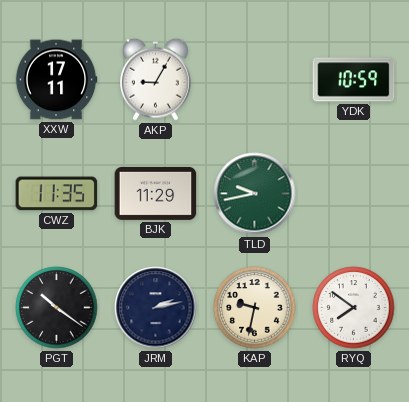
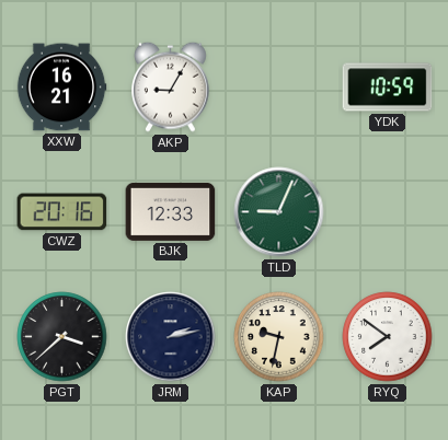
XXW: 17:11 -> 16:21
CWZ: 11:35 -> 20:16
BJK: 11:29 -> 12:33
TLD: 9:43 -> 9:04
PGT: 10:21 -> 3:38
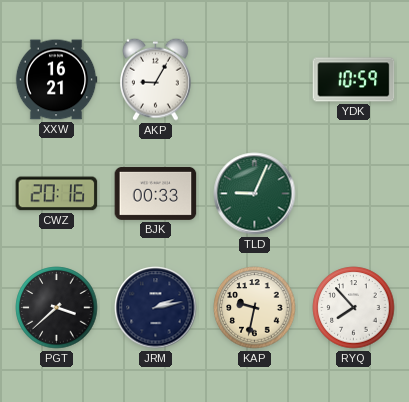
BJK: 12:33 -> 00:33
RYQ: 7:51 -> 7:53
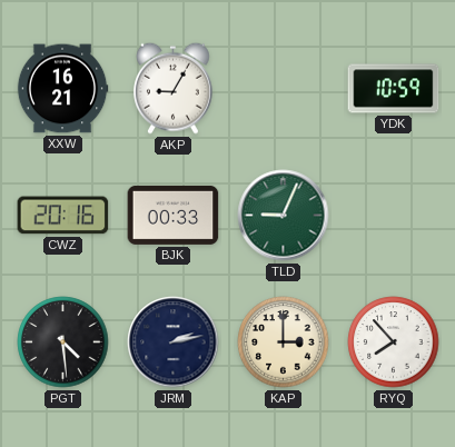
PGT: 3:38 -> 4:29
KAP: 9:32 -> 3:00
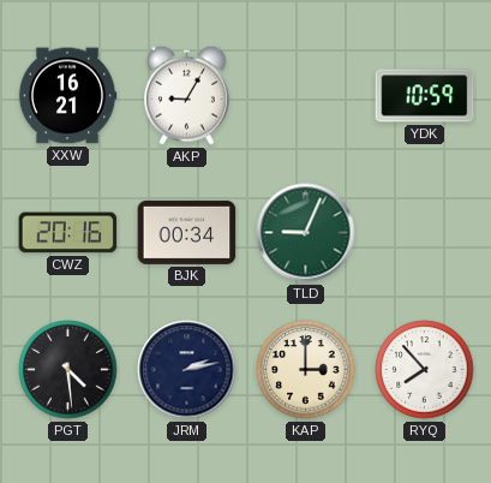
BJK: 00:33 -> 00:34
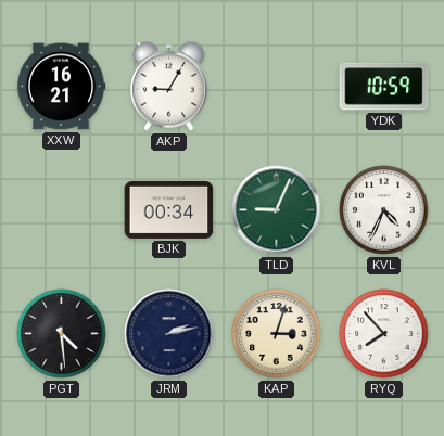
CWZ: 20:16 -> none
KVL: none -> 4:34
KAP: 3:00 -> 3:03
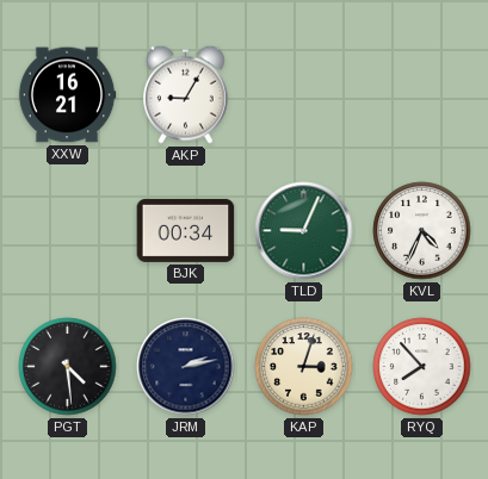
YDK: 10:59 -> none
